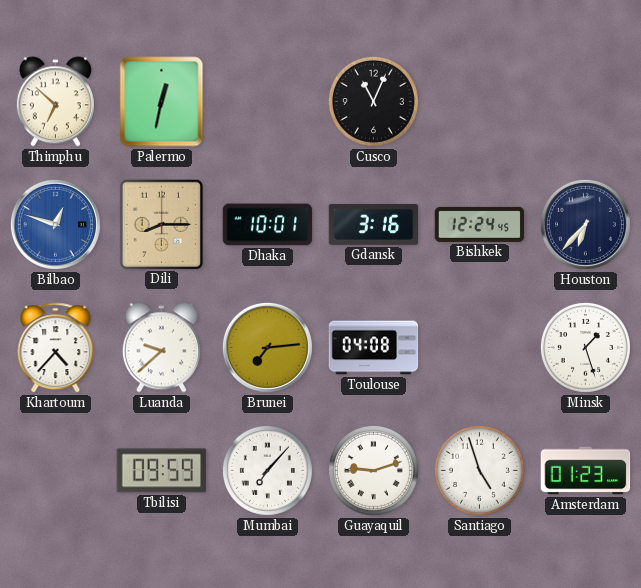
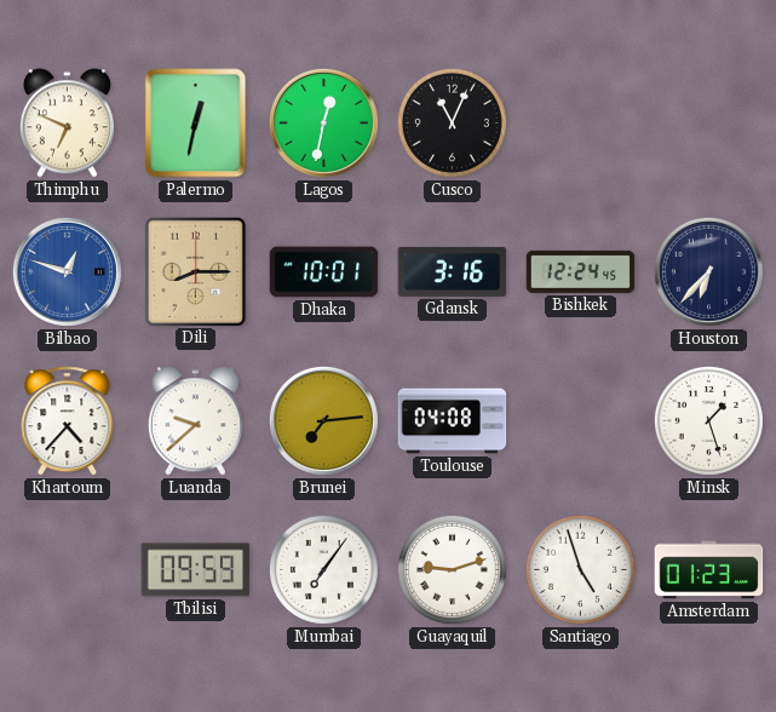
Thimphu: 6:52 -> 6:49
Lagos: none -> 12:32
Mumbai: 7:07 -> 7:06
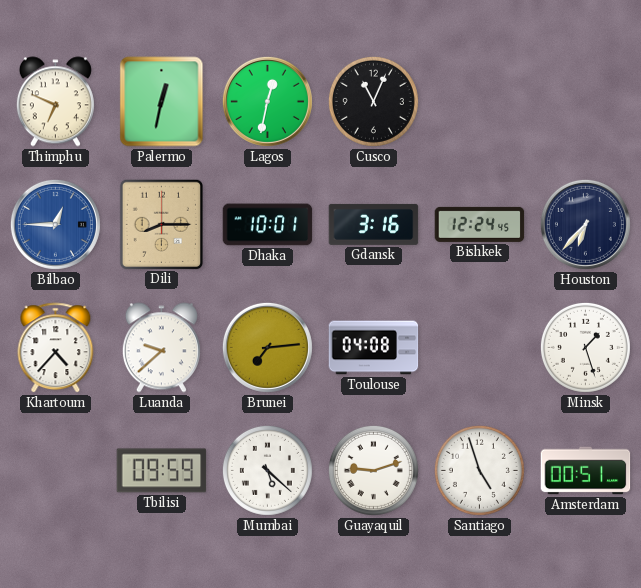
Bilbao: 12:48 -> 12:45
Mumbai: 7:06 -> 5:22
Amsterdam: 01:23 -> 00:51
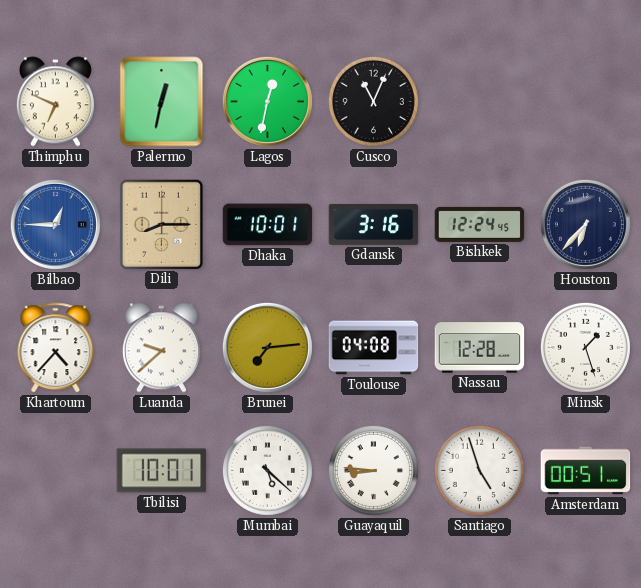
Nassau: none -> 12:28
Tbilisi: 09:59 -> 10:01
Guayaquil: 9:12 -> 8:46
